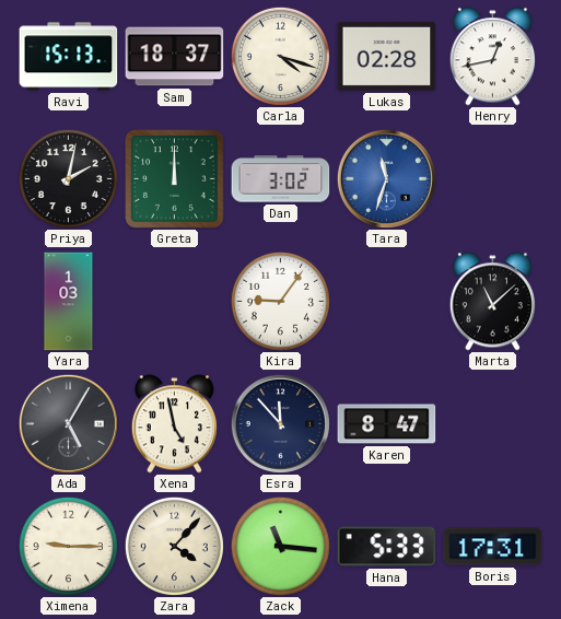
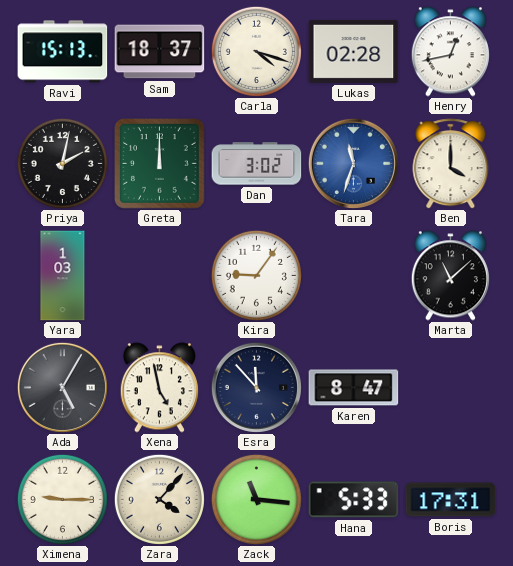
Ben: none -> 4:00
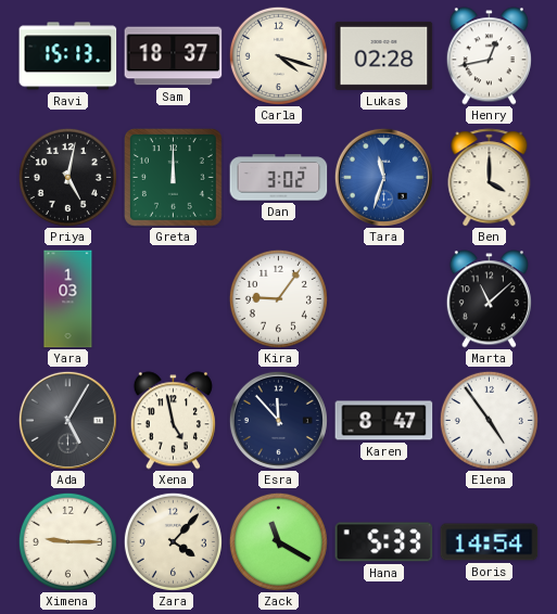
Priya: 2:02 -> 5:02
Elena: none -> 4:54
Zack: 11:16 -> 11:20
Boris: 17:31 -> 14:54
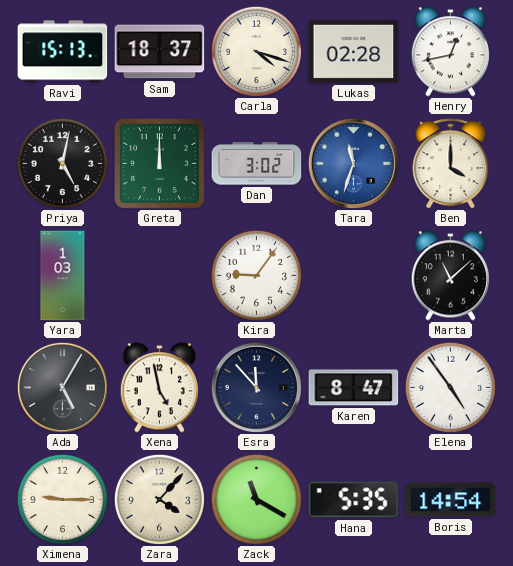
Hana: 5:33 -> 5:35
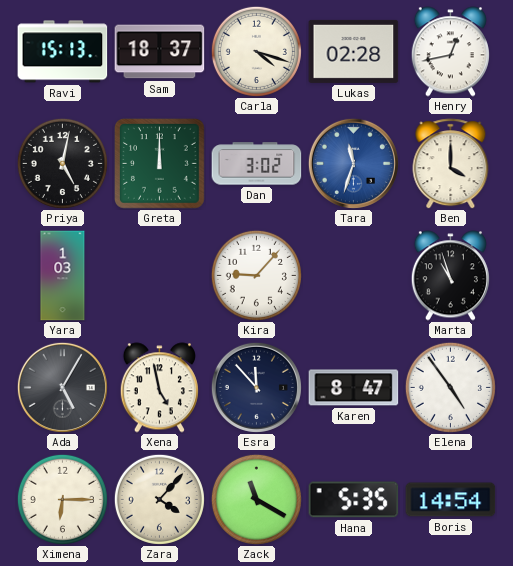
Kira: 9:06 -> 9:07
Marta: 11:08 -> 10:57
Ximena: 9:15 -> 6:15
